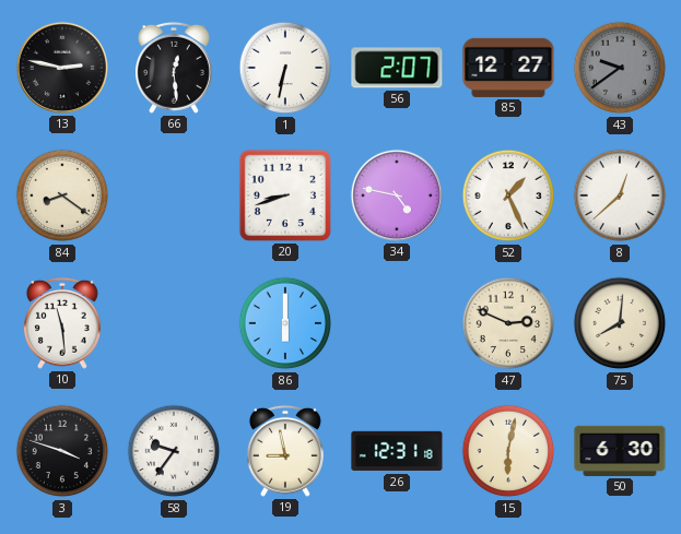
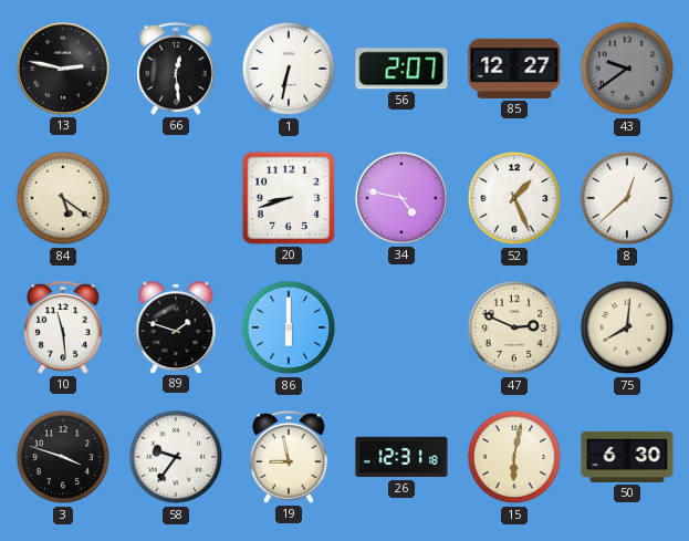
84: 8:21 -> 5:21
89: none -> 1:48
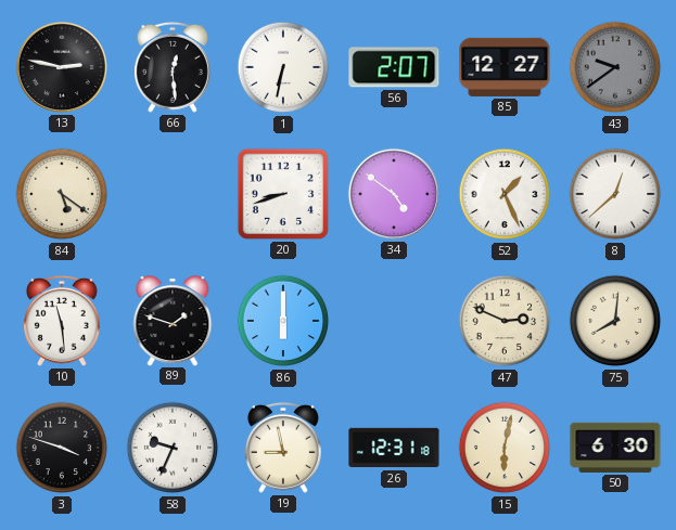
34: 4:47 -> 4:51
58: 9:36 -> 9:34
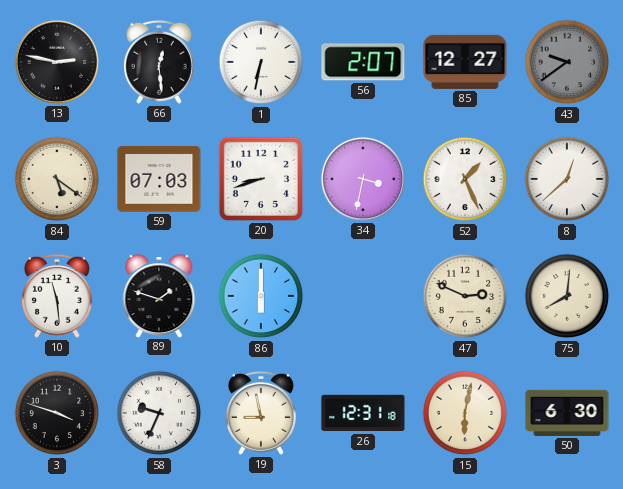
59: none -> 07:03
34: 4:51 -> 3:32
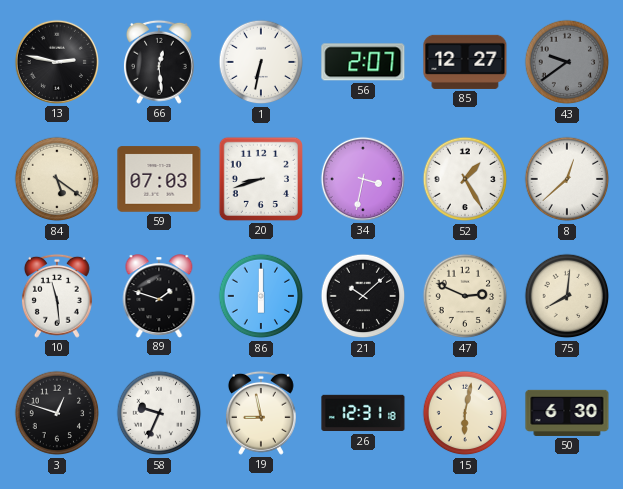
52: 1:26 -> 1:25
21: none -> 10:08
3: 3:48 -> 12:48
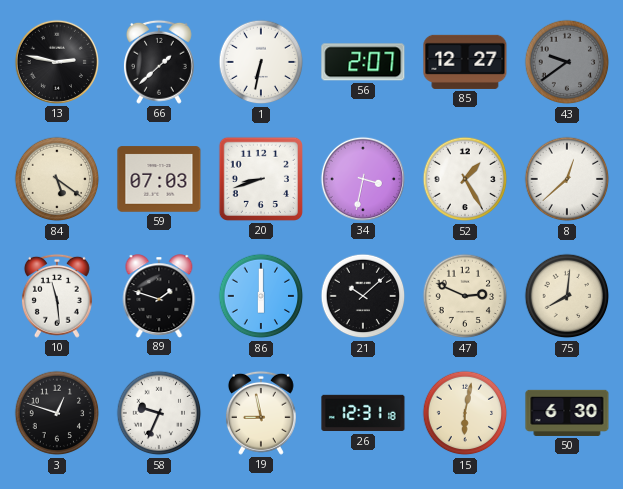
66: 12:29 -> 1:38
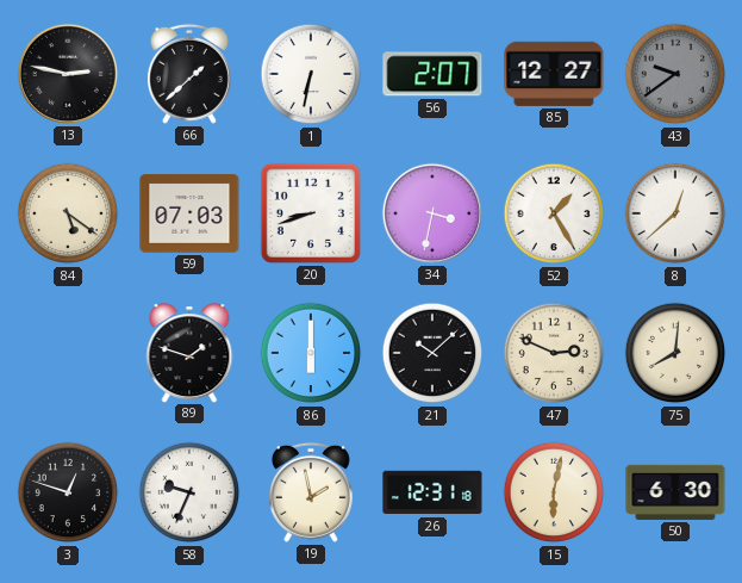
10: 11:29 -> none
19: 8:58 -> 1:58
